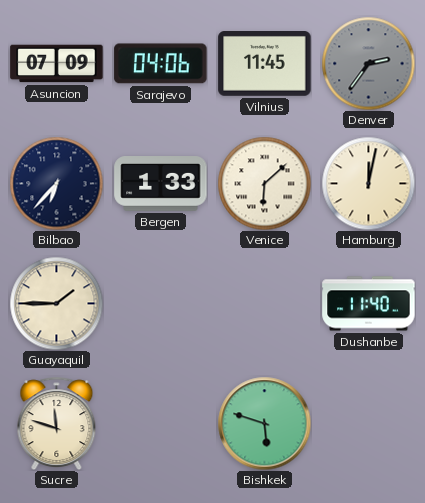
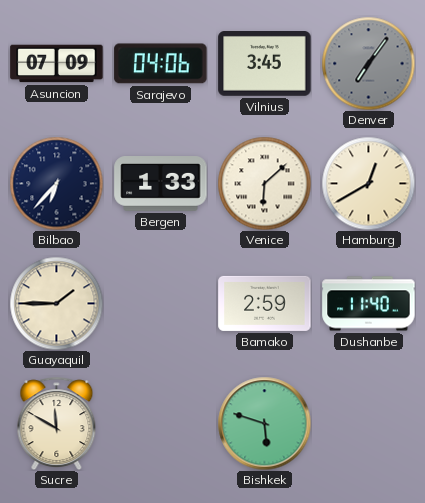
Vilnius: 11:45 -> 3:45
Denver: 2:36 -> 7:06
Hamburg: 12:02 -> 12:40
Bamako: none -> 2:59
Sucre: 11:48 -> 11:50
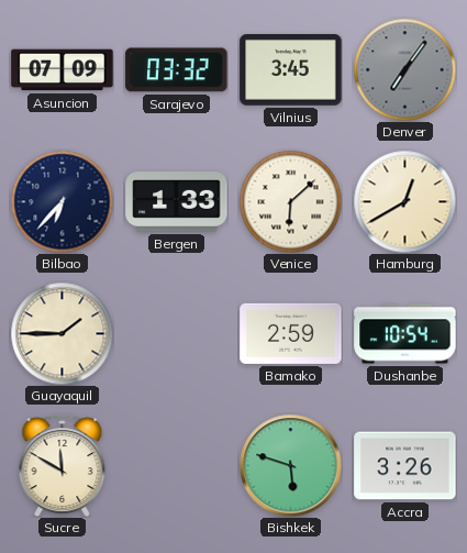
Sarajevo: 04:06 -> 03:32
Dushanbe: 11:40 -> 10:54
Accra: none -> 3:26
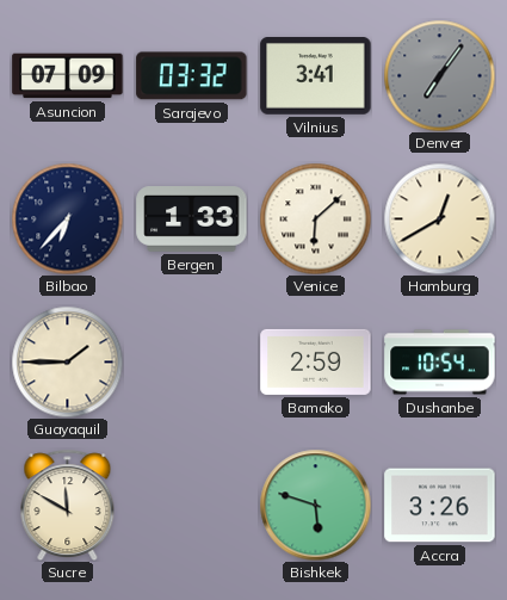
Vilnius: 3:45 -> 3:41
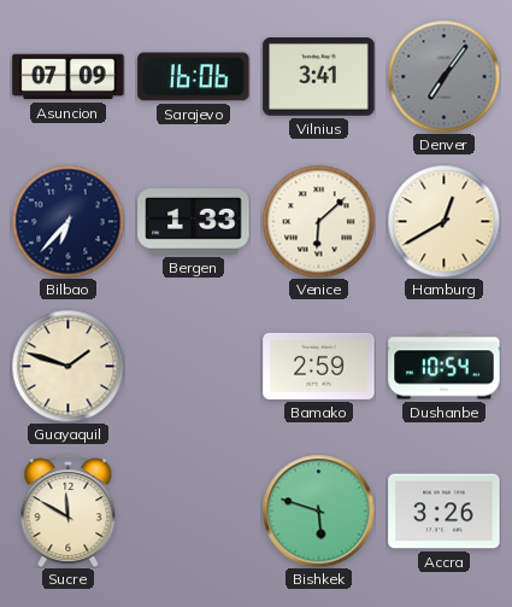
Sarajevo: 03:32 -> 16:06
Guayaquil: 1:45 -> 1:48
